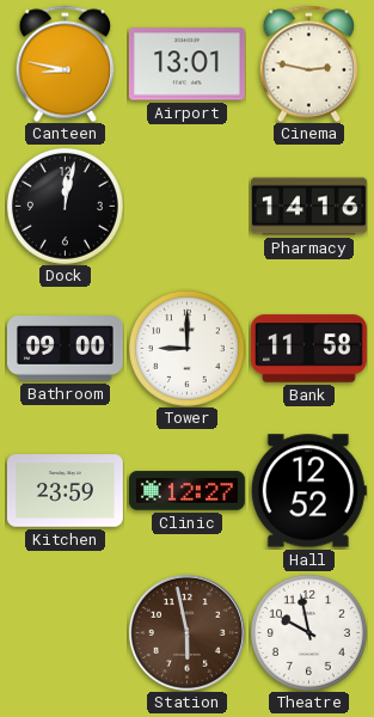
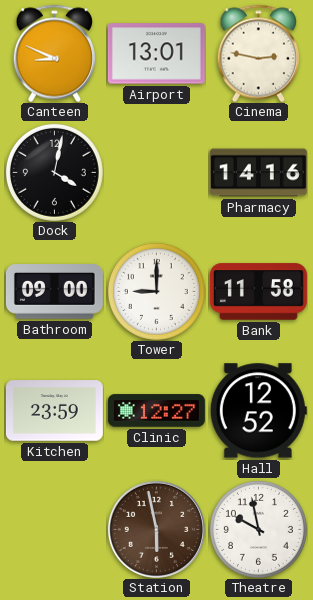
Canteen: 8:47 -> 8:49
Dock: 12:02 -> 4:02
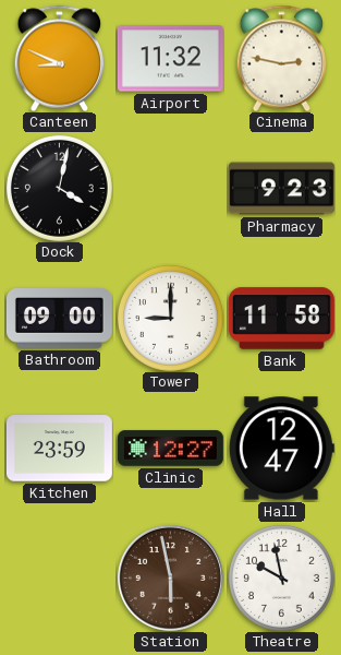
Airport: 13:01 -> 11:32
Pharmacy: 14:16 -> 9:23
Hall: 12:52 -> 12:47
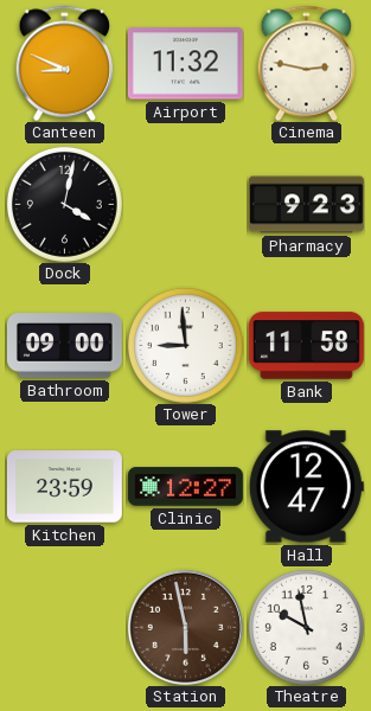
Tower: 9:00 -> 8:59
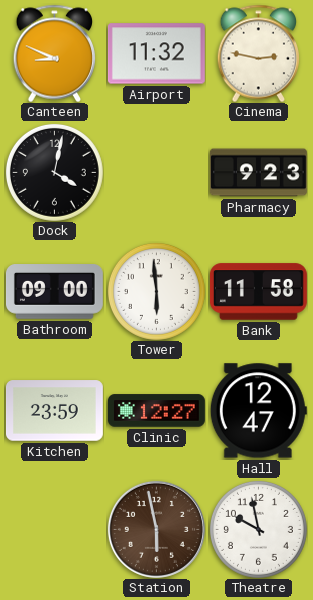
Tower: 8:59 -> 5:59
